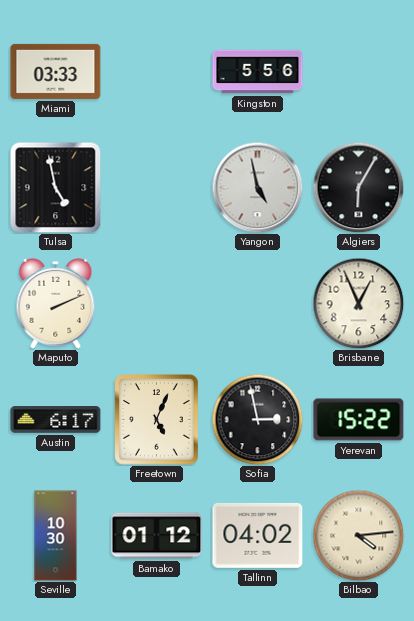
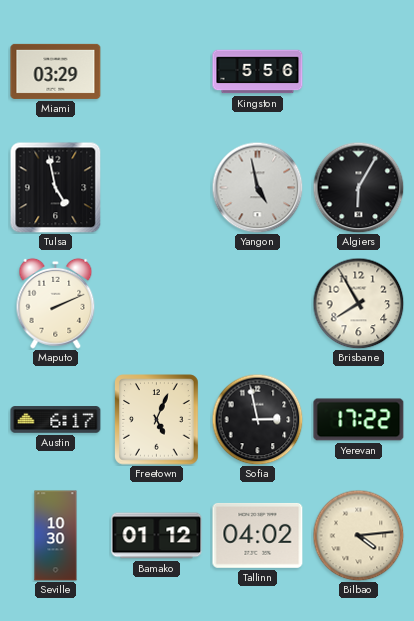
Miami: 03:33 -> 03:29
Brisbane: 12:56 -> 7:55
Yerevan: 15:22 -> 17:22
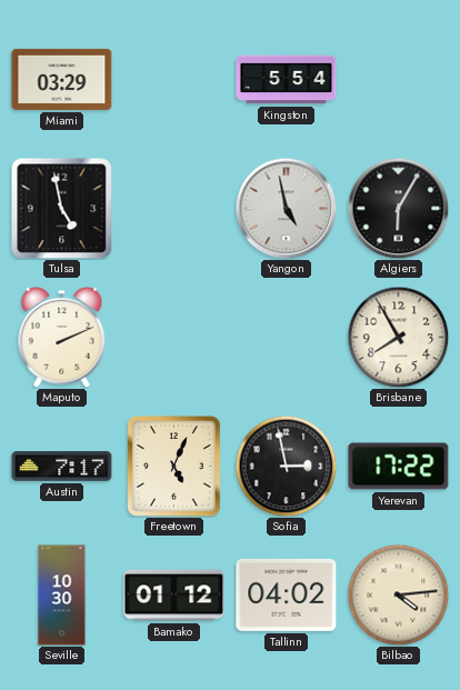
Kingston: 5:56 -> 5:54
Austin: 6:17 -> 7:17
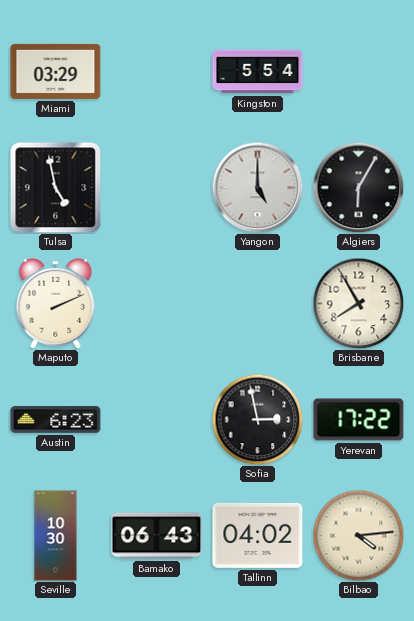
Yangon: 4:58 -> 5:00
Austin: 7:17 -> 6:23
Freetown: 5:04 -> none
Bamako: 01:12 -> 06:43
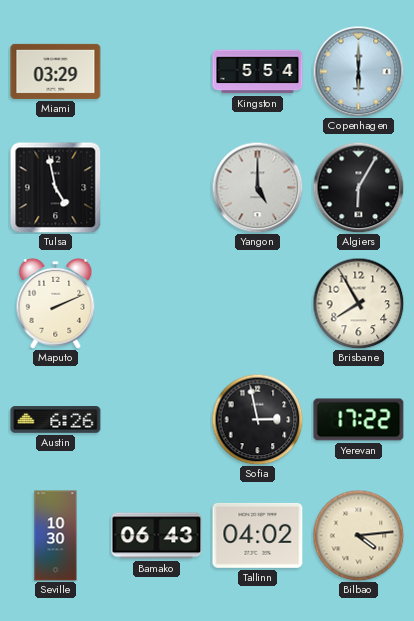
Copenhagen: none -> 6:00
Austin: 6:23 -> 6:26
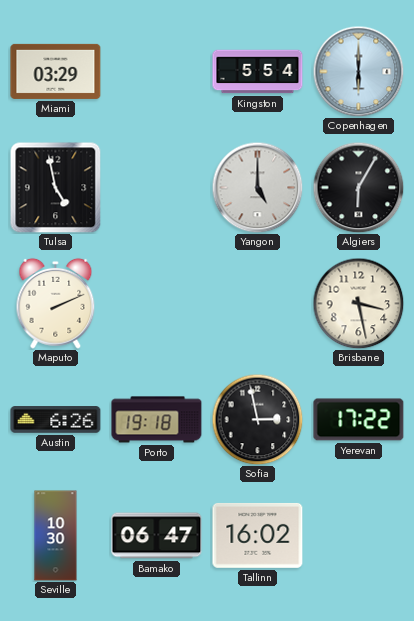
Brisbane: 7:55 -> 3:28
Porto: none -> 19:18
Bamako: 06:43 -> 06:47
Tallinn: 04:02 -> 16:02
Bilbao: 4:14 -> none
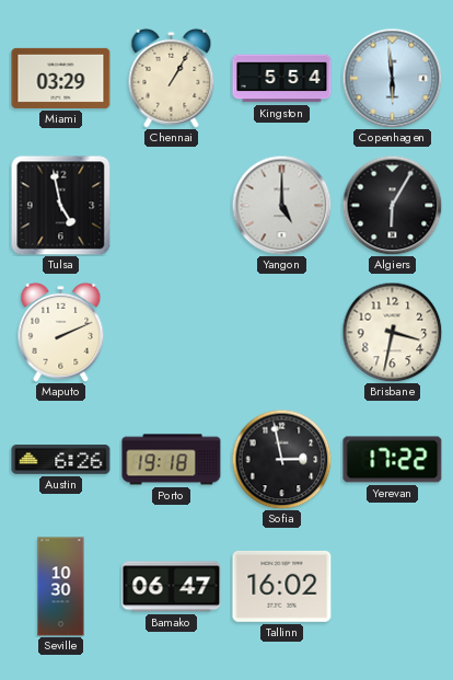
Chennai: none -> 1:05
Copenhagen: 6:00 -> 5:59
Brisbane: 3:28 -> 3:32
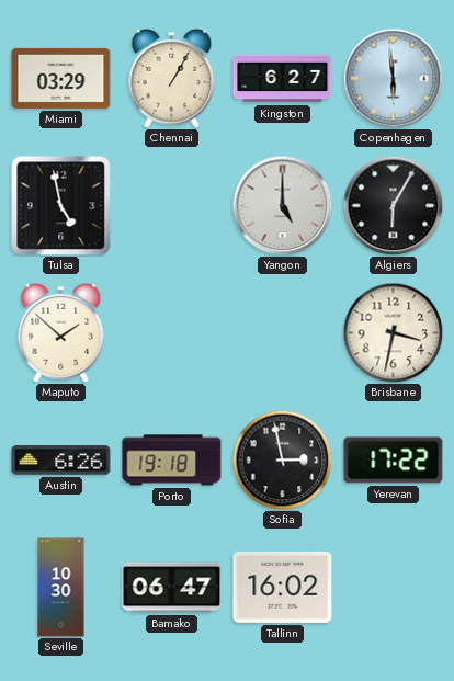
Kingston: 5:54 -> 6:27
Maputo: 2:11 -> 1:52
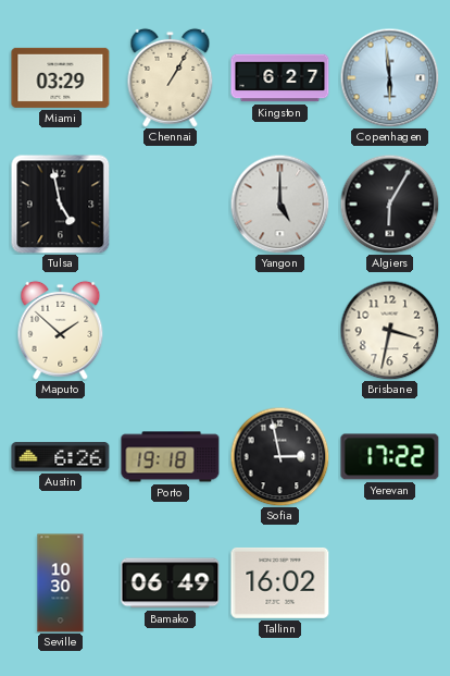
Bamako: 06:47 -> 06:49
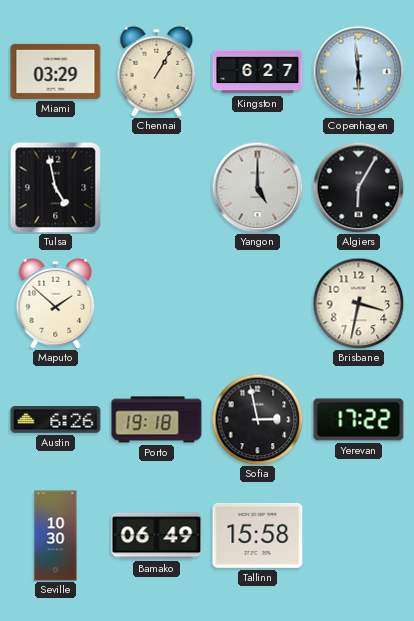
Tallinn: 16:02 -> 15:58
